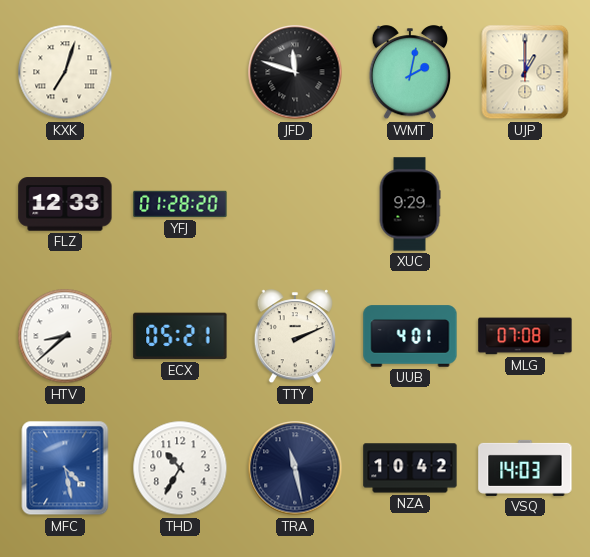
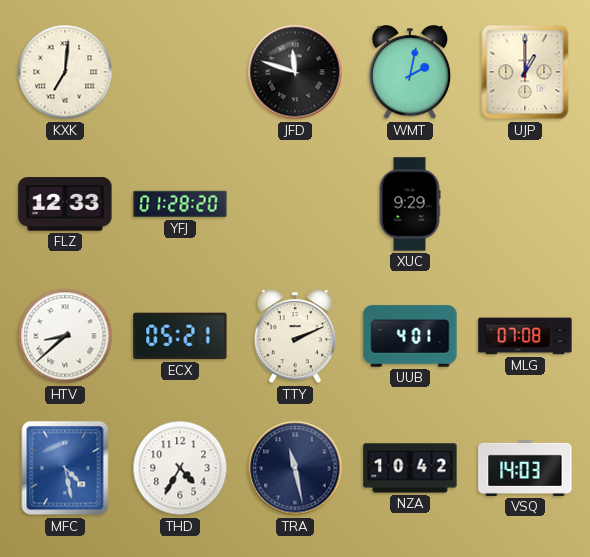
KXK: 7:03 -> 7:01
THD: 10:35 -> 4:35
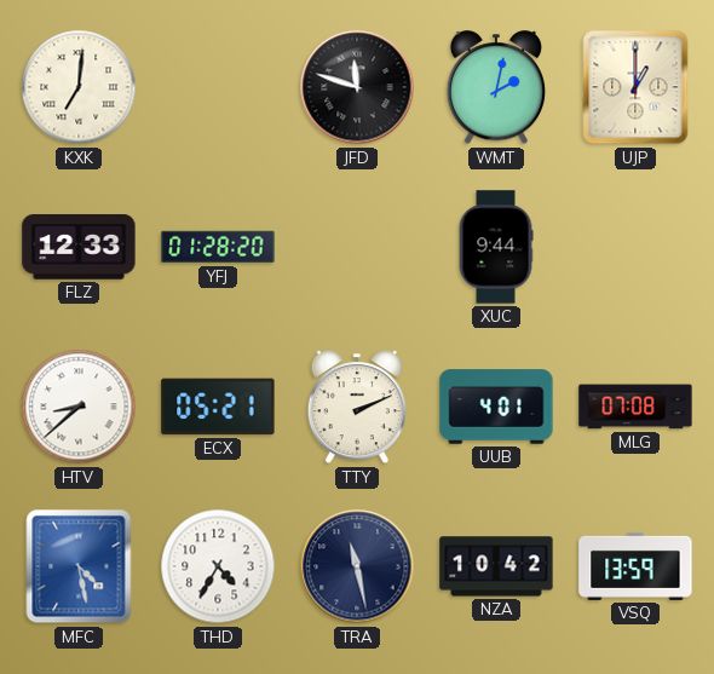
XUC: 9:29 -> 9:44
VSQ: 14:03 -> 13:59
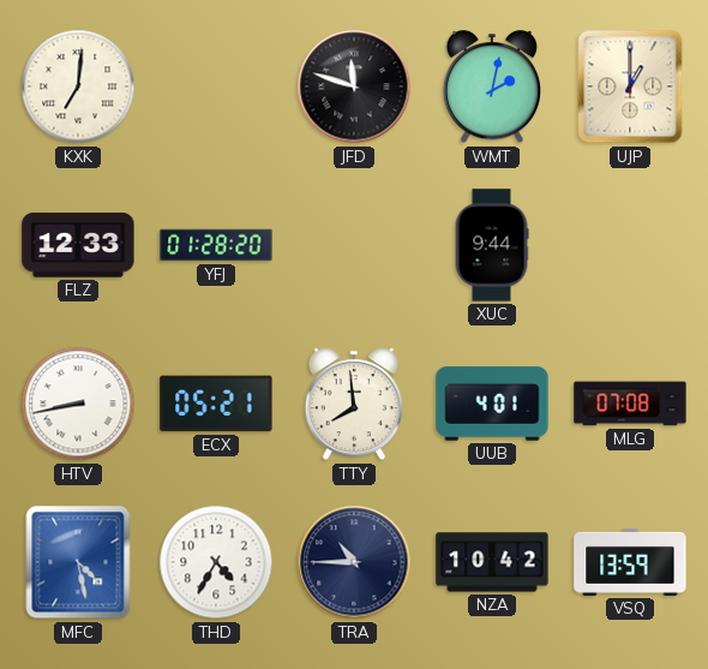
HTV: 8:38 -> 8:43
TTY: 2:11 -> 7:59
TRA: 11:28 -> 10:45
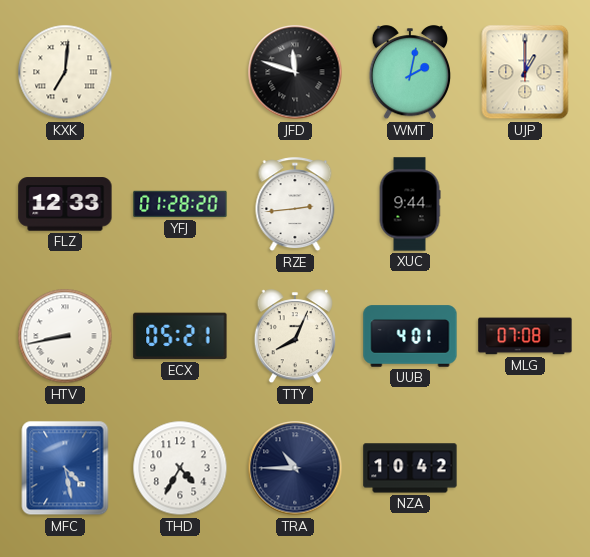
RZE: none -> 2:44
TTY: 7:59 -> 8:04
VSQ: 13:59 -> none
